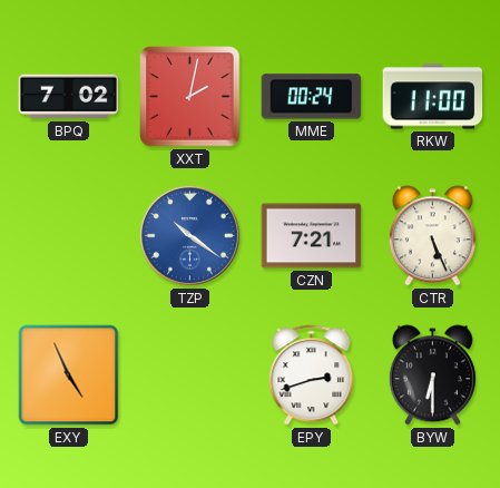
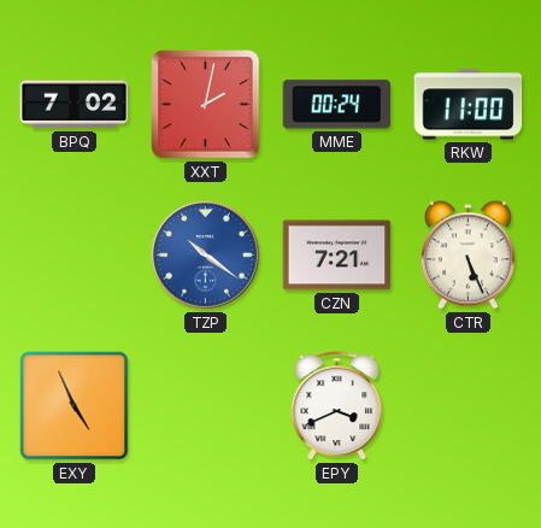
EPY: 2:42 -> 3:41
BYW: 6:30 -> none
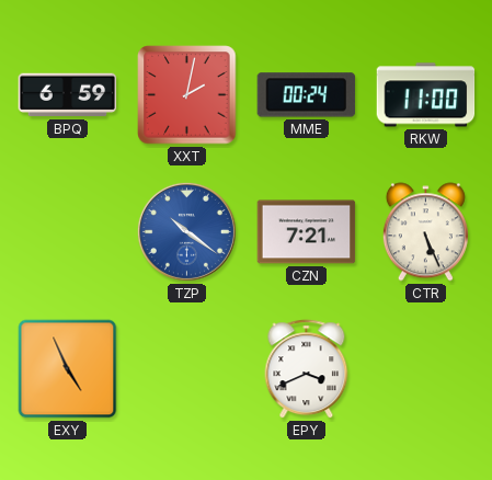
BPQ: 7:02 -> 6:59
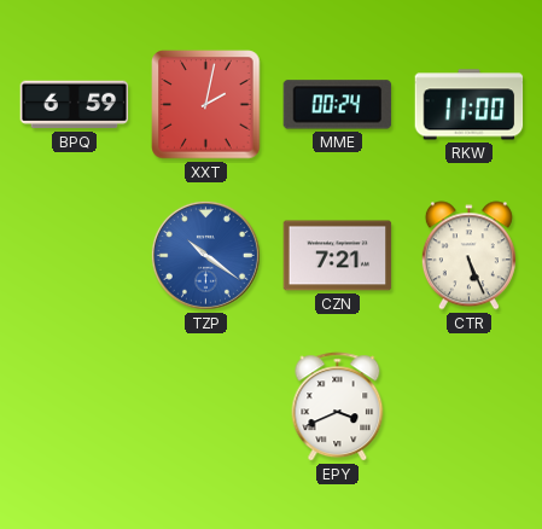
EXY: 4:56 -> none
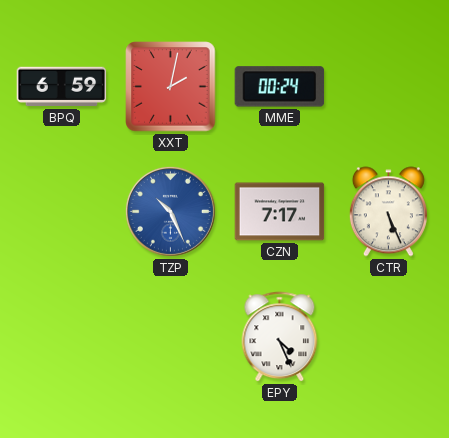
RKW: 11:00 -> none
TZP: 10:21 -> 10:26
CZN: 7:21 -> 7:17
EPY: 3:41 -> 4:26
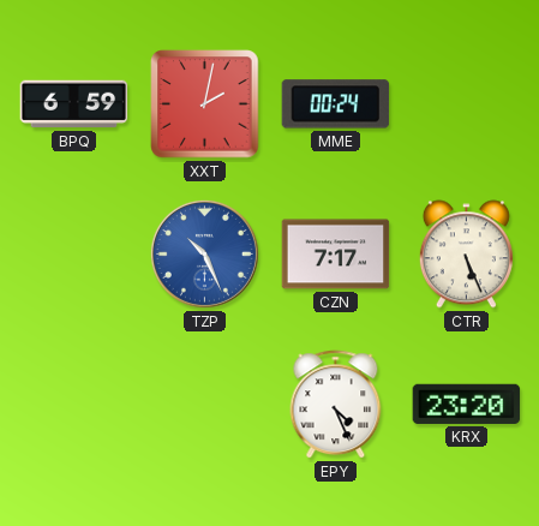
KRX: none -> 23:20
